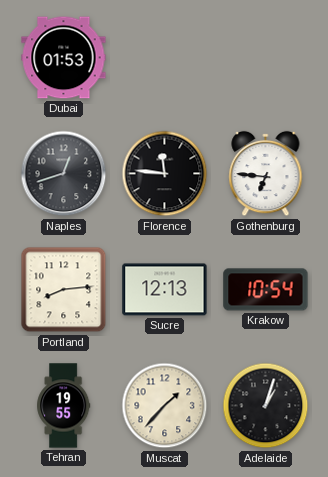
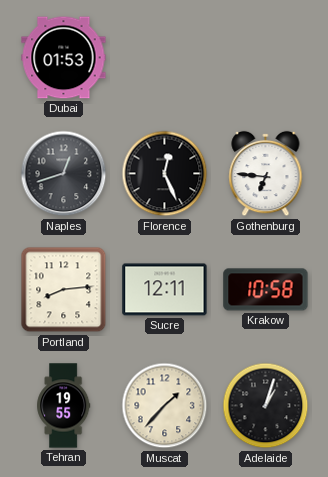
Florence: 11:46 -> 12:26
Sucre: 12:13 -> 12:11
Krakow: 10:54 -> 10:58
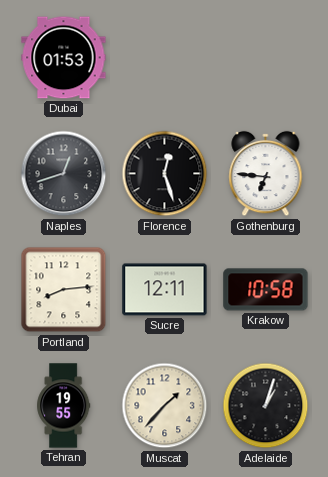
Florence: 12:26 -> 12:27
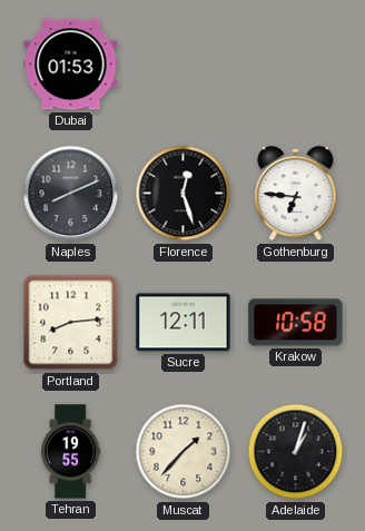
Naples: 12:42 -> 8:11
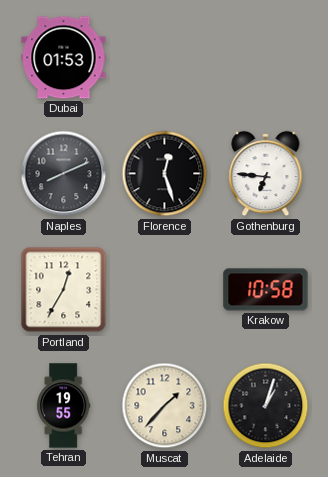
Portland: 8:14 -> 12:35
Sucre: 12:11 -> none
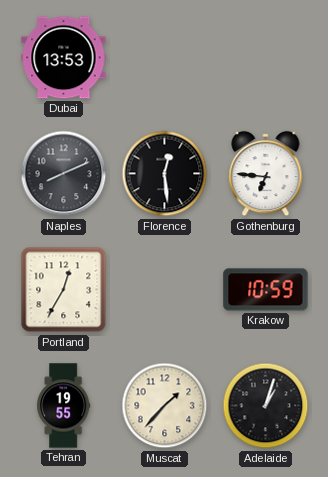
Dubai: 01:53 -> 13:53
Florence: 12:27 -> 12:29
Krakow: 10:58 -> 10:59
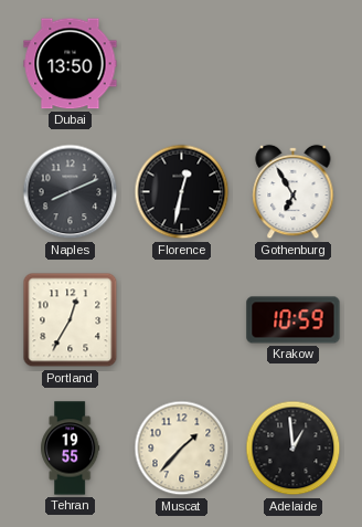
Dubai: 13:53 -> 13:50
Florence: 12:29 -> 12:32
Gothenburg: 6:46 -> 6:55
Adelaide: 1:03 -> 12:59
